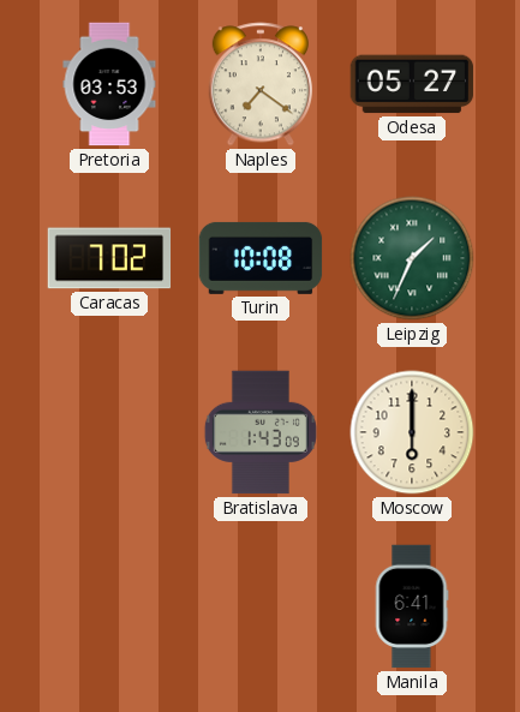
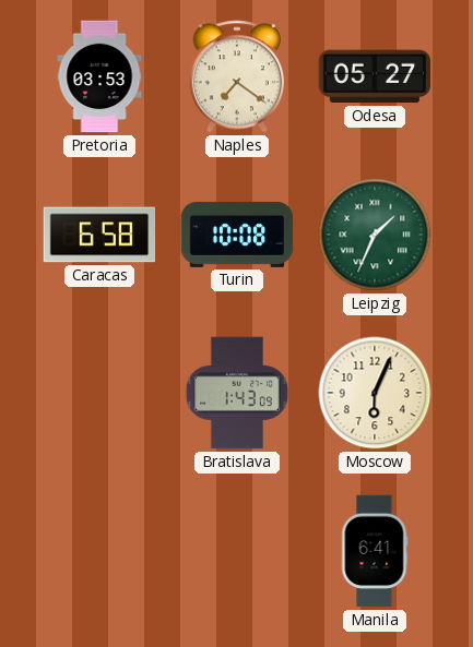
Caracas: 7:02 -> 6:58
Moscow: 6:00 -> 6:04
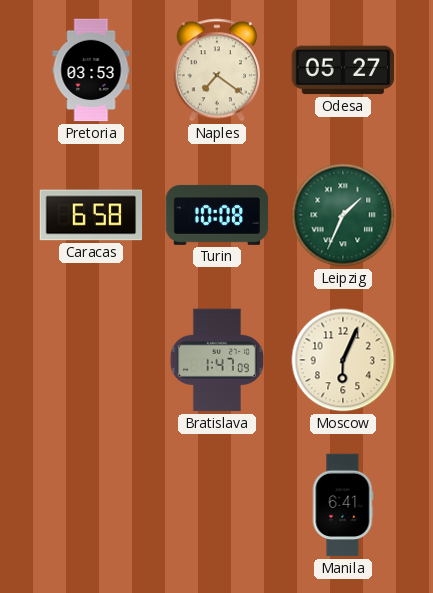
Bratislava: 1:43 -> 1:47
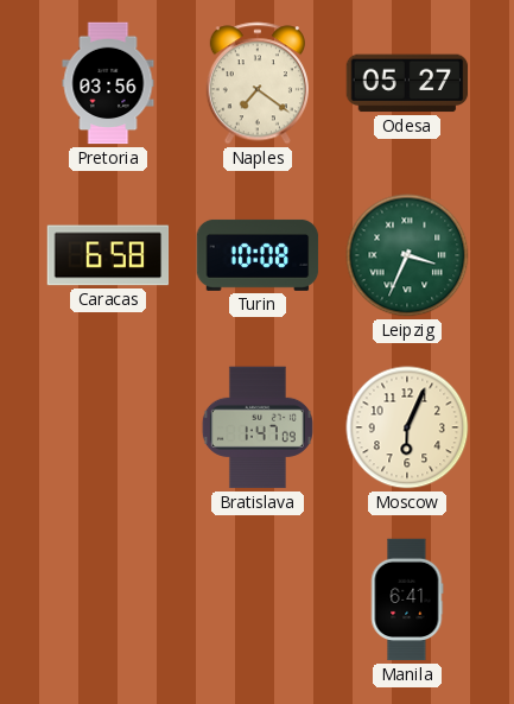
Pretoria: 03:53 -> 03:56
Leipzig: 1:34 -> 3:34
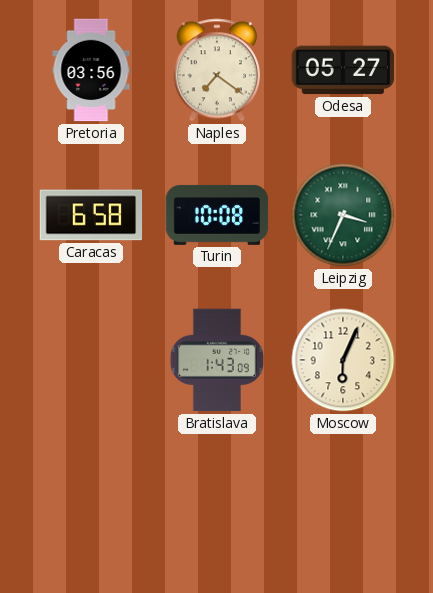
Bratislava: 1:47 -> 1:43
Manila: 6:41 -> none
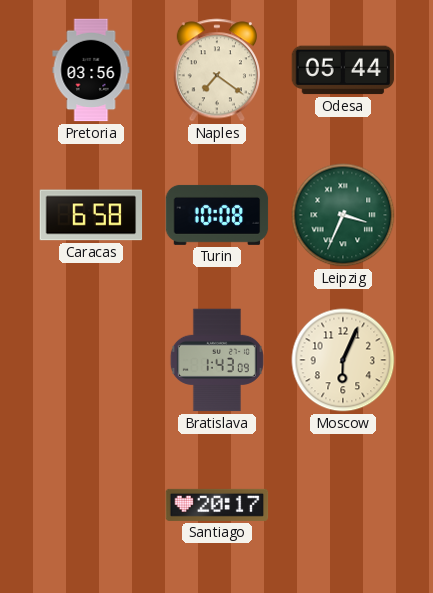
Odesa: 05:27 -> 05:44
Santiago: none -> 20:17
